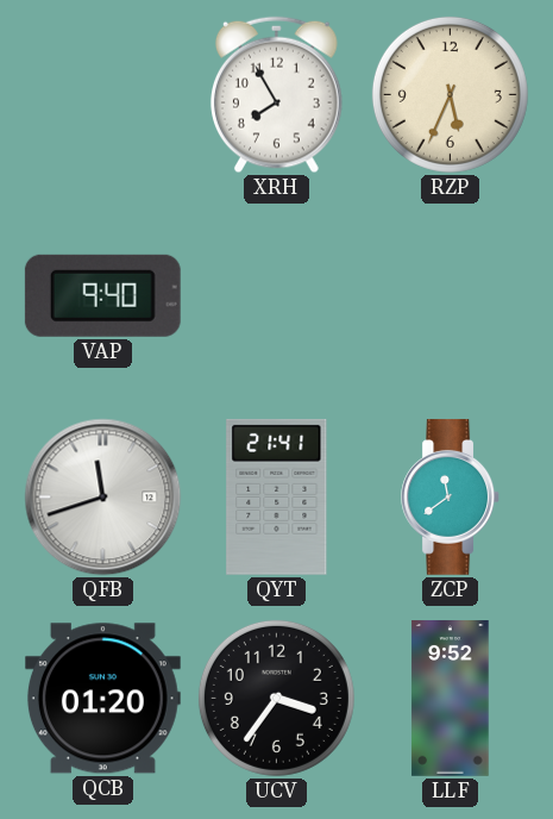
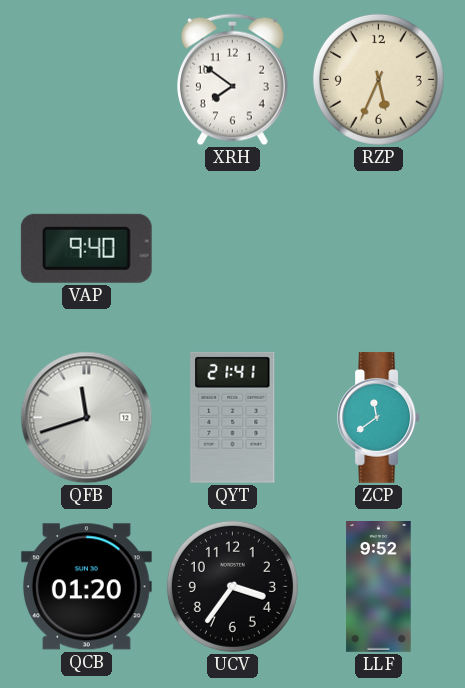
XRH: 7:55 -> 7:51
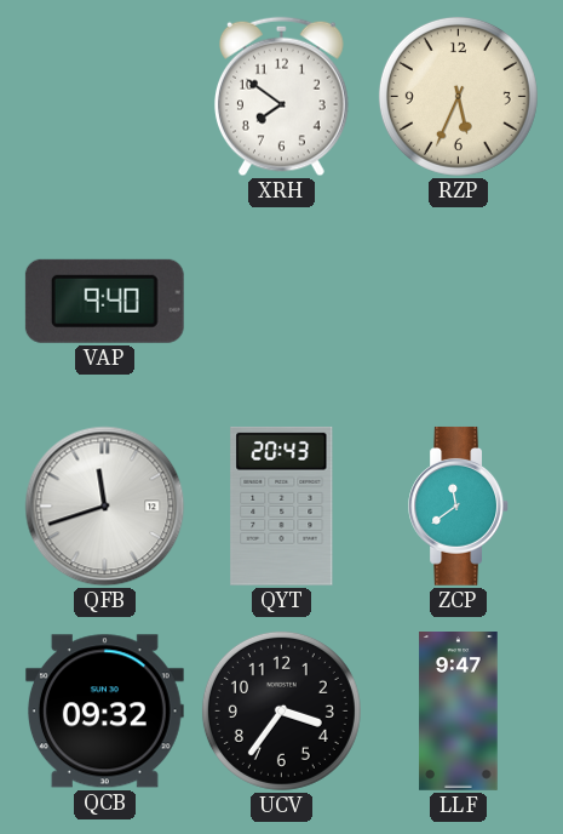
QYT: 21:41 -> 20:43
QCB: 01:20 -> 09:32
LLF: 9:52 -> 9:47
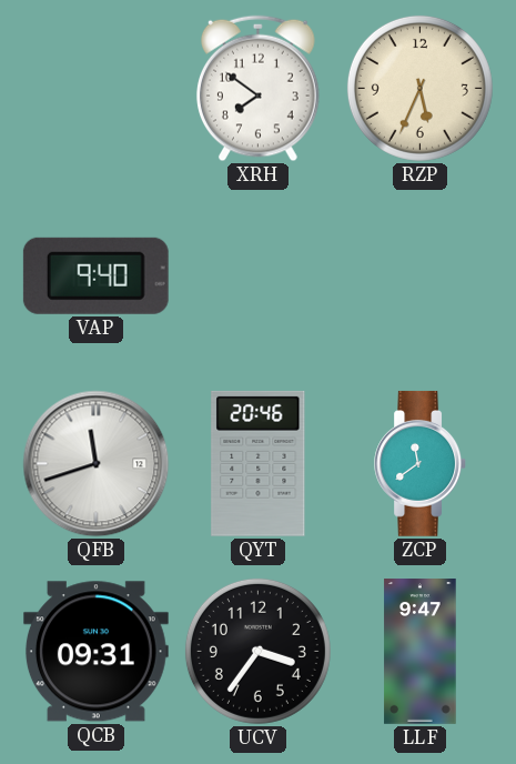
QYT: 20:43 -> 20:46
QCB: 09:32 -> 09:31
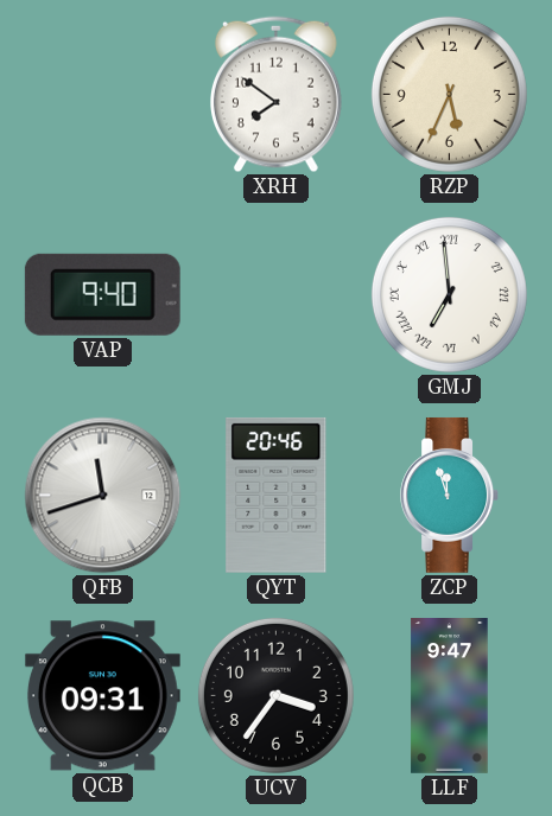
GMJ: none -> 6:59
ZCP: 11:39 -> 11:57
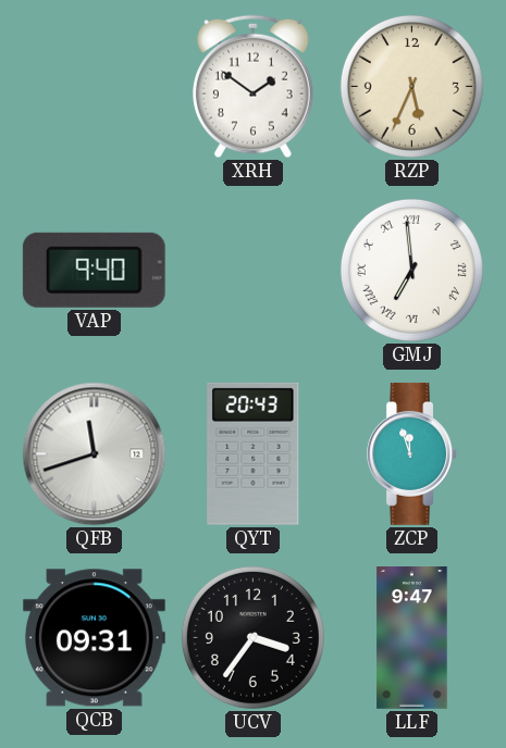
XRH: 7:51 -> 1:51
QYT: 20:46 -> 20:43
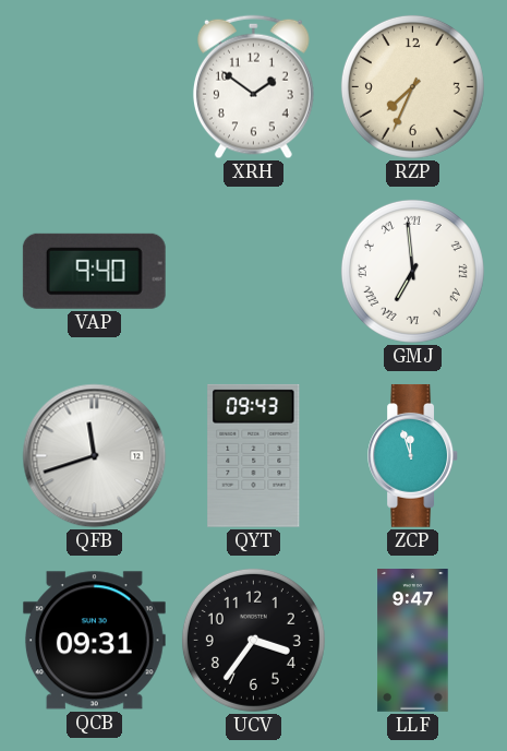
RZP: 5:34 -> 7:34
QYT: 20:43 -> 09:43
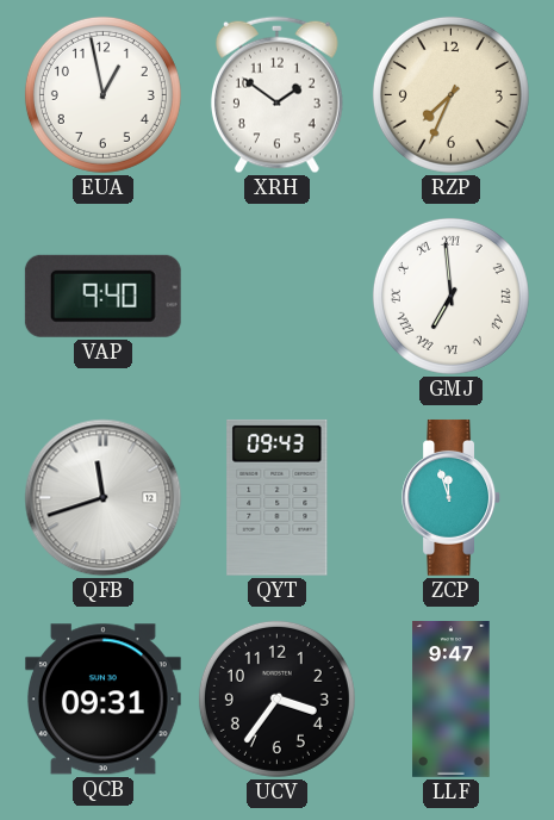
EUA: none -> 12:58
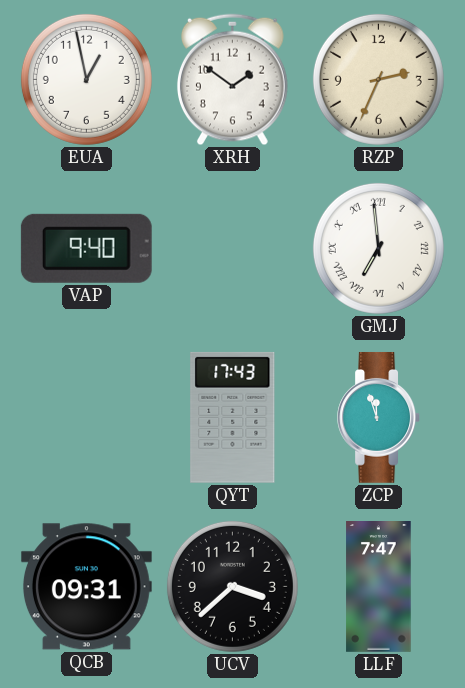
RZP: 7:34 -> 2:34
QFB: 11:42 -> none
QYT: 09:43 -> 17:43
UCV: 3:36 -> 3:38
LLF: 9:47 -> 7:47
